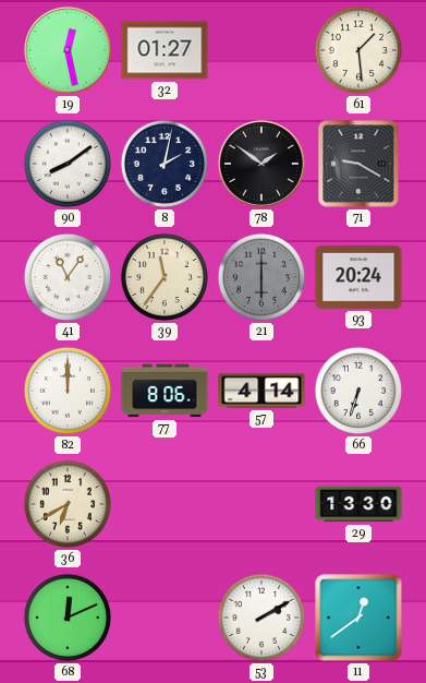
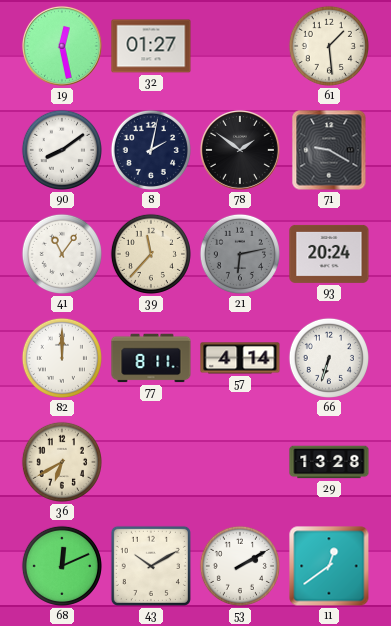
39: 11:36 -> 11:37
21: 6:00 -> 6:13
77: 8:06 -> 8:11
29: 13:30 -> 13:28
43: none -> 10:10
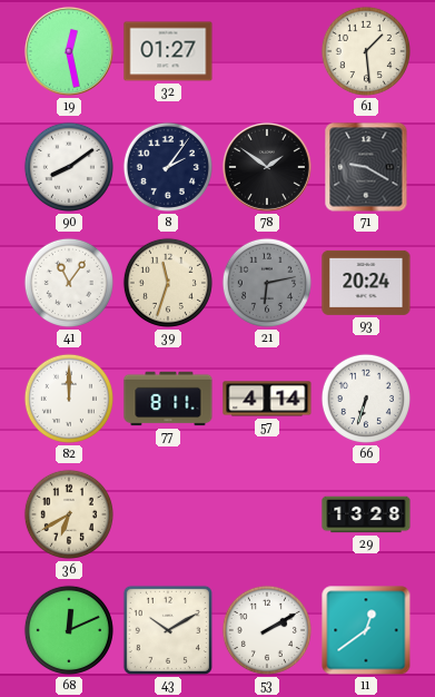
8: 2:02 -> 2:06
39: 11:37 -> 11:33
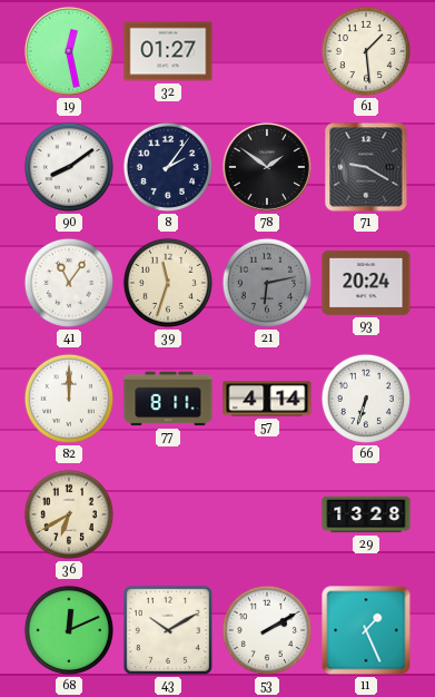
11: 12:39 -> 1:26
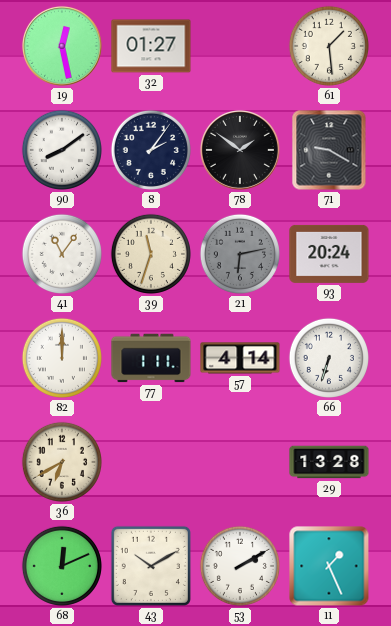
77: 8:11 -> 1:11
